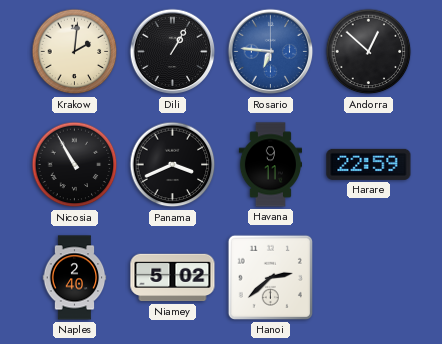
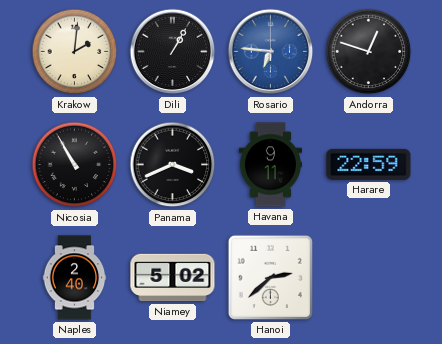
Andorra: 12:52 -> 12:48
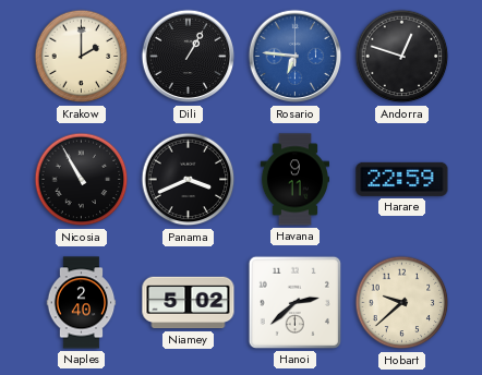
Krakow: 2:01 -> 2:00
Hobart: none -> 9:38
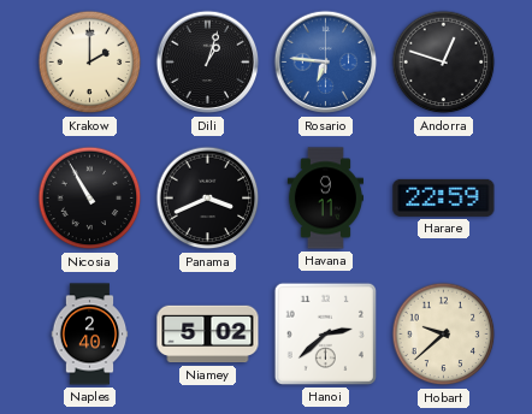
Dili: 1:05 -> 1:03
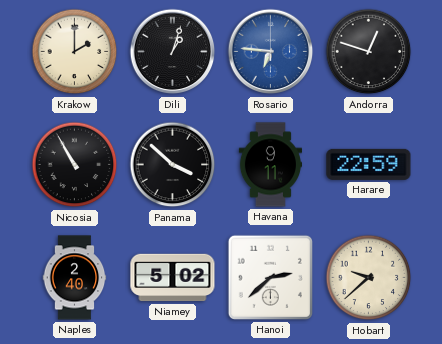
Panama: 3:41 -> 3:52
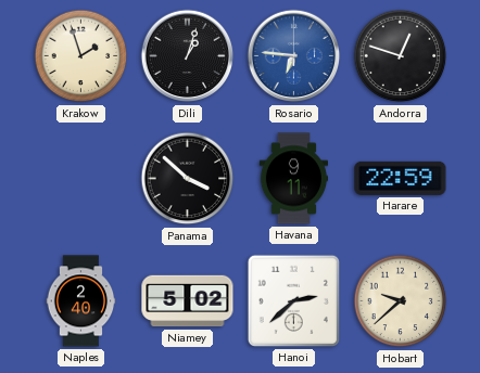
Krakow: 2:00 -> 1:57
Nicosia: 10:55 -> none
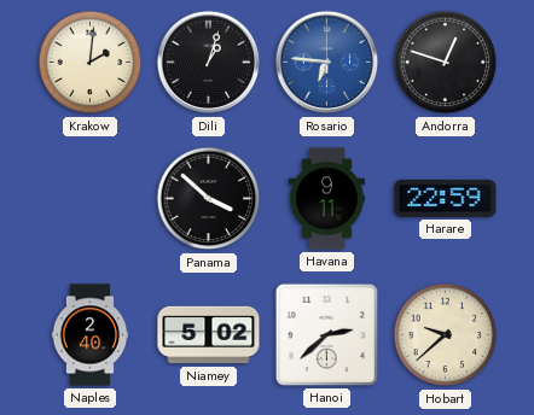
Krakow: 1:57 -> 2:01
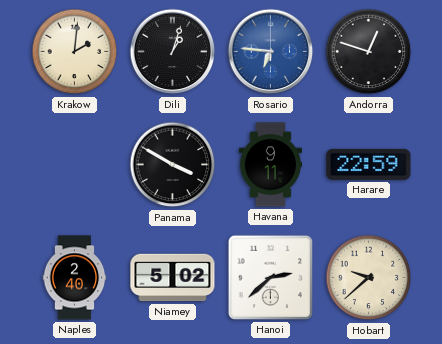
Panama: 3:52 -> 3:50
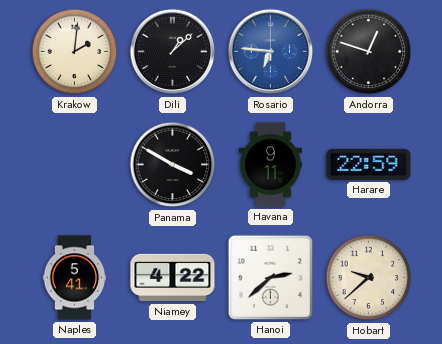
Dili: 1:03 -> 1:08
Naples: 2:40 -> 5:41
Niamey: 5:02 -> 4:22
